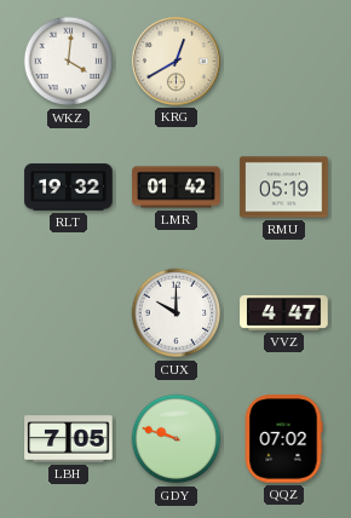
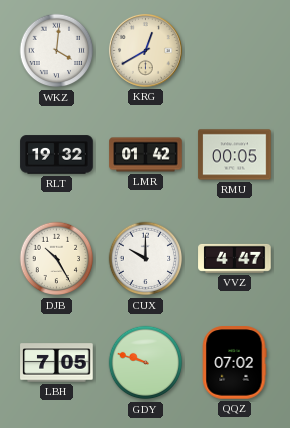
RMU: 05:19 -> 00:05
DJB: none -> 10:25
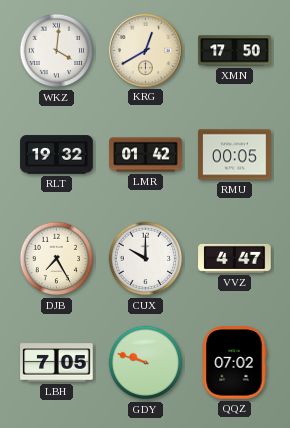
XMN: none -> 17:50
DJB: 10:25 -> 7:25
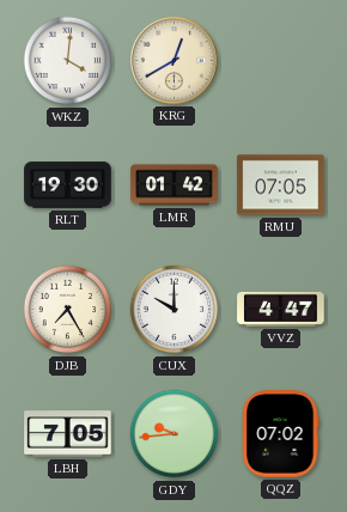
XMN: 17:50 -> none
RLT: 19:32 -> 19:30
RMU: 00:05 -> 07:05
GDY: 9:48 -> 9:44
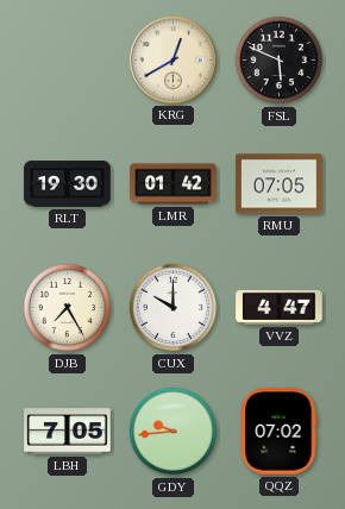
WKZ: 4:01 -> none
FSL: none -> 5:49
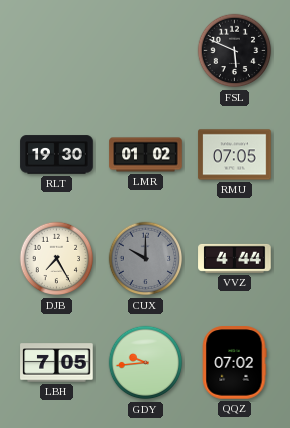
KRG: 12:40 -> none
LMR: 01:42 -> 01:02
CUX dial: white -> grey
VVZ: 4:47 -> 4:44
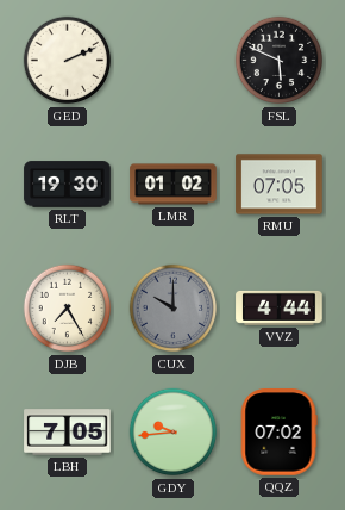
GED: none -> 2:11
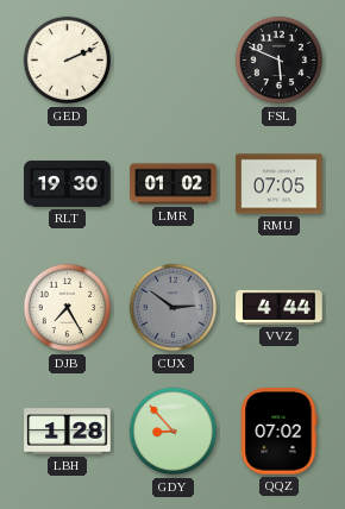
CUX: 10:00 -> 2:51
LBH: 7:05 -> 1:28
GDY: 9:44 -> 8:53
